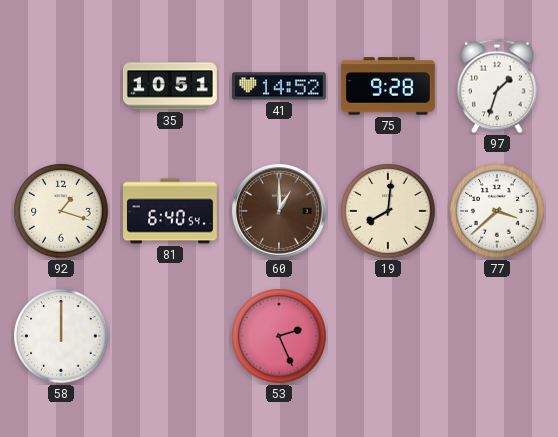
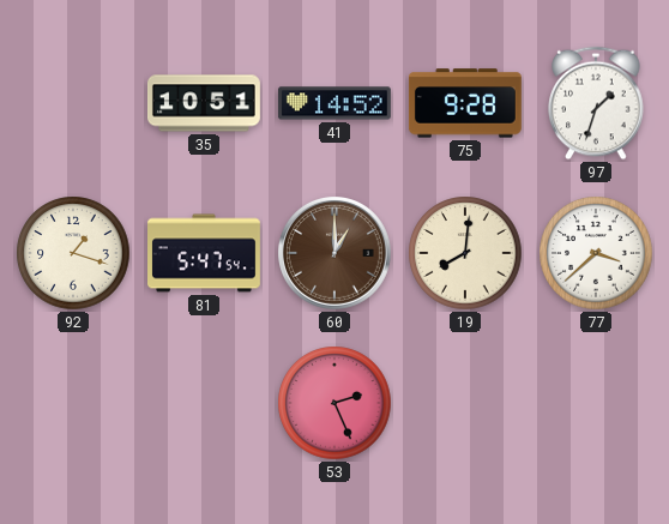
81: 6:40 -> 5:47
58: 12:00 -> none
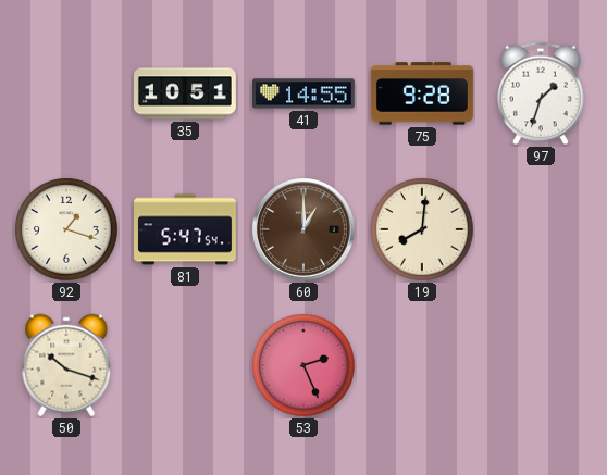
41: 14:52 -> 14:55
77: 3:38 -> none
50: none -> 10:18
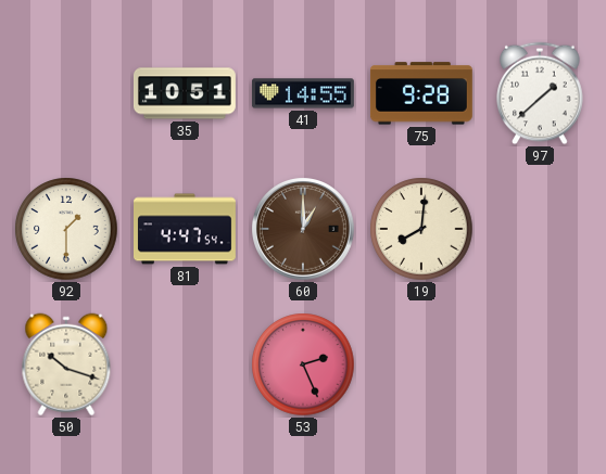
97: 1:33 -> 1:38
92: 1:18 -> 1:30
81: 5:47 -> 4:47
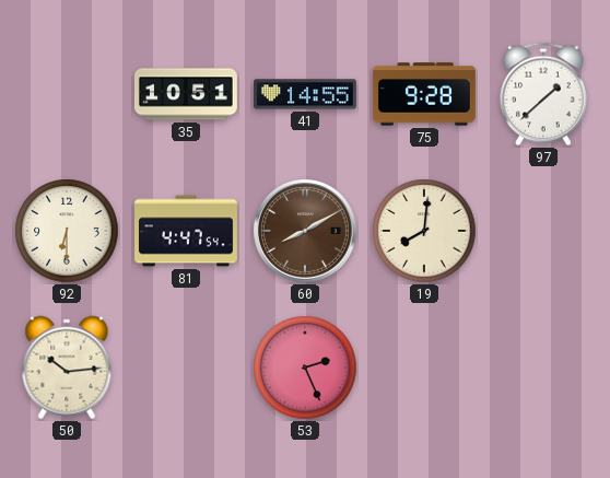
92: 1:30 -> 6:30
60: 1:00 -> 8:10
50: 10:18 -> 10:14
